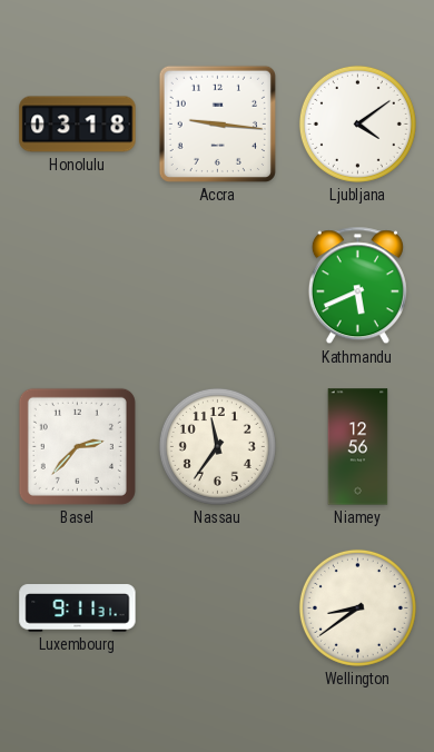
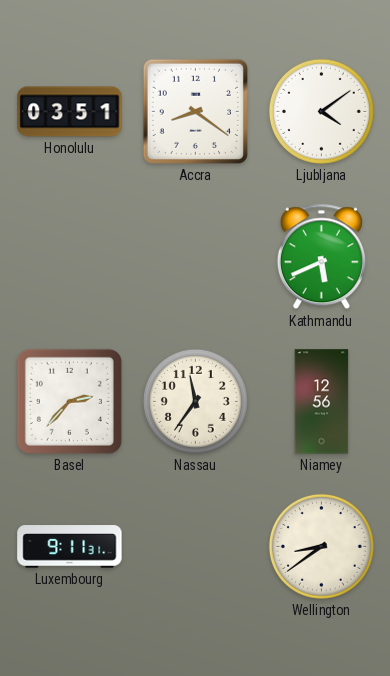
Honolulu: 03:18 -> 03:51
Accra: 9:16 -> 8:21
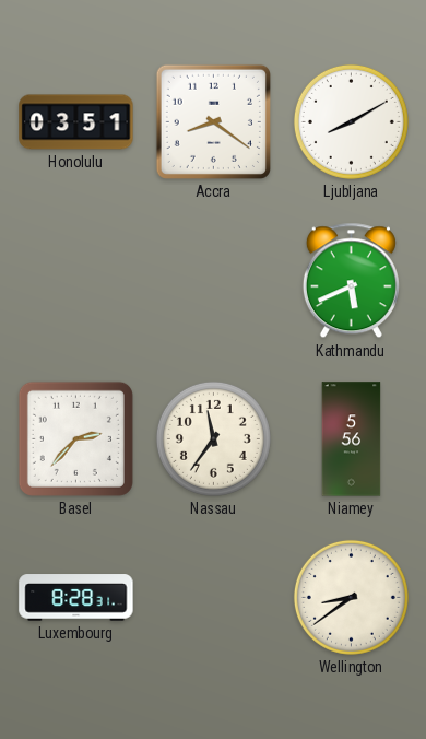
Ljubljana: 4:09 -> 8:10
Niamey: 12:56 -> 5:56
Luxembourg: 9:11 -> 8:28
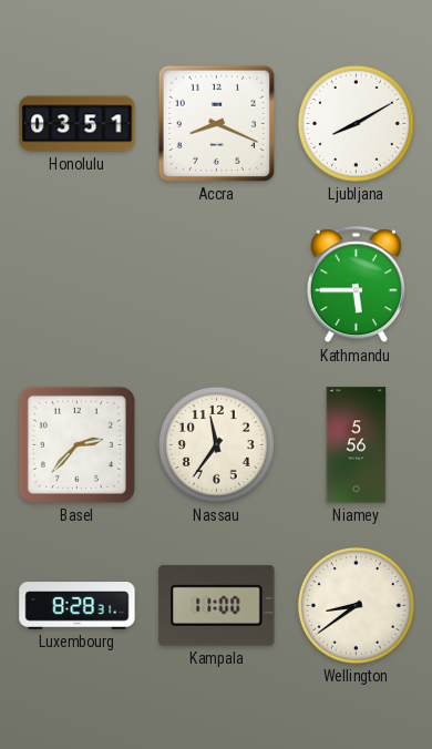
Accra: 8:21 -> 8:19
Kathmandu: 5:41 -> 5:45
Kampala: none -> 11:00
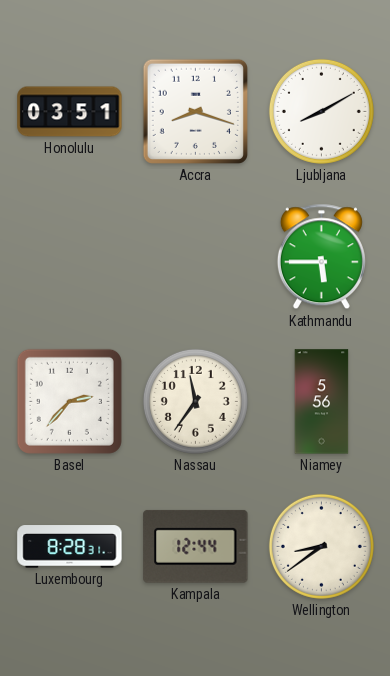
Accra: 8:19 -> 8:18
Kampala: 11:00 -> 12:44
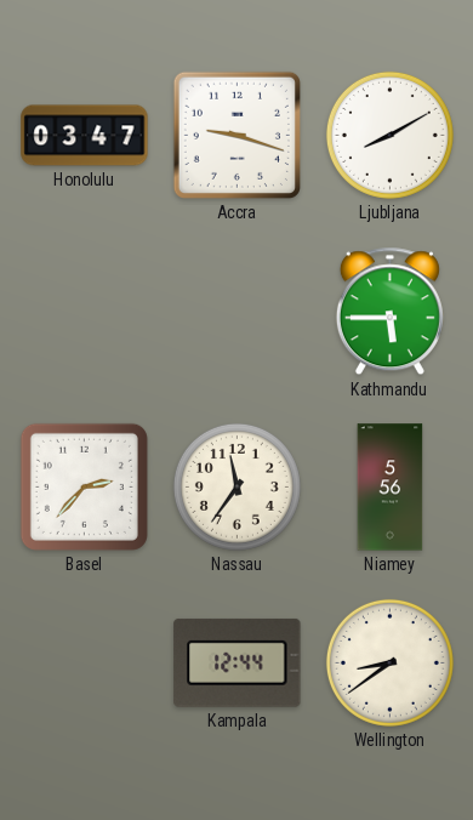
Honolulu: 03:51 -> 03:47
Accra: 8:18 -> 9:18
Luxembourg: 8:28 -> none
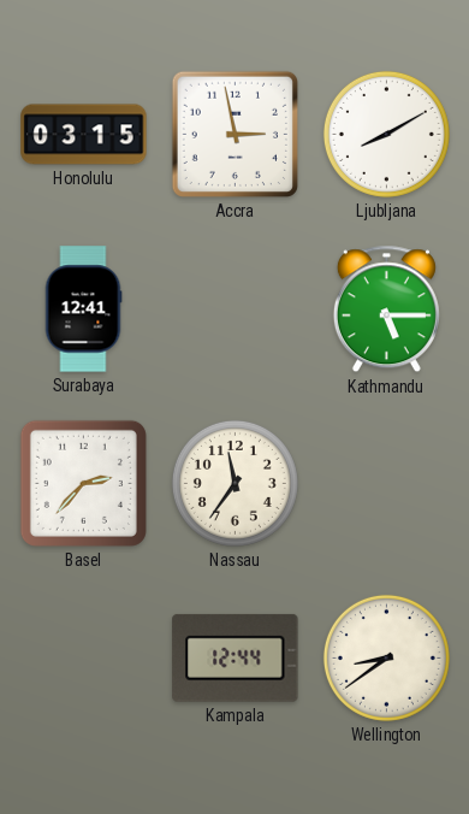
Honolulu: 03:47 -> 03:15
Accra: 9:18 -> 2:58
Surabaya: none -> 12:41
Kathmandu: 5:45 -> 5:15
Niamey: 5:56 -> none
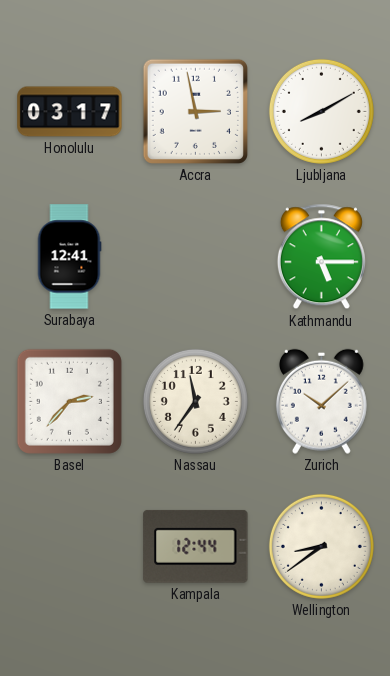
Honolulu: 03:15 -> 03:17
Zurich: none -> 10:08
